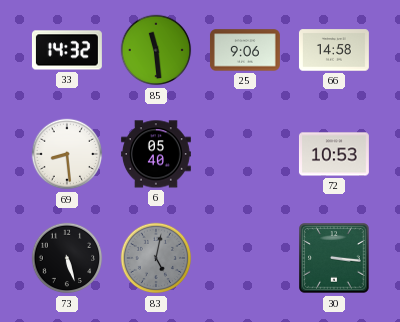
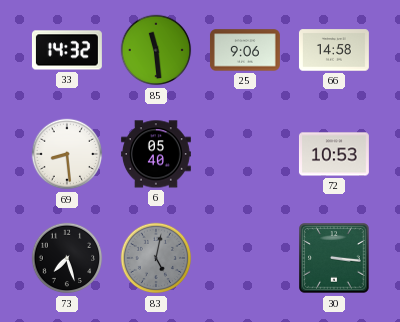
73: 5:27 -> 7:27
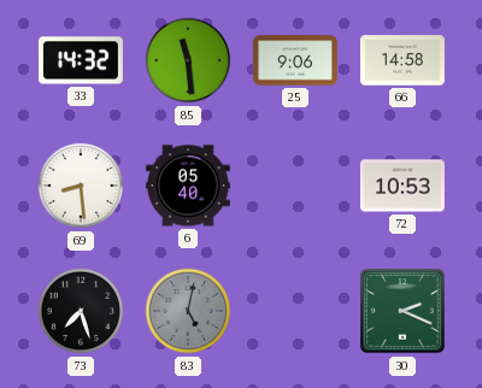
30: 3:16 -> 2:19
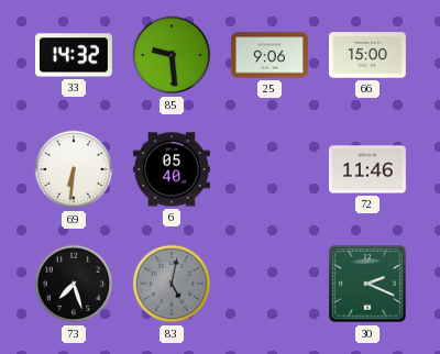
85: 11:29 -> 9:29
66: 14:58 -> 15:00
69: 8:29 -> 6:31
72: 10:53 -> 11:46
